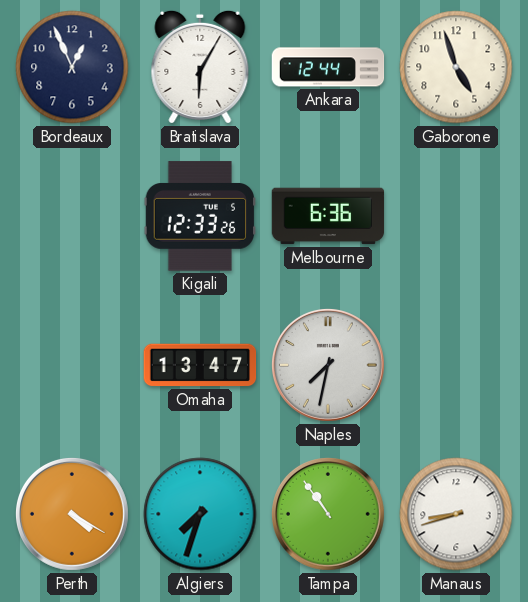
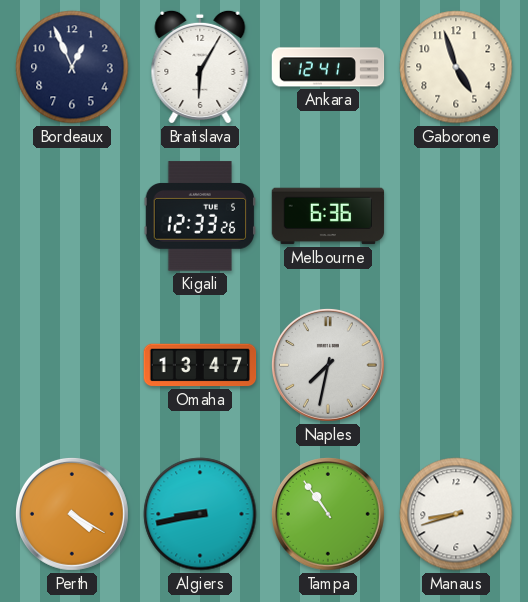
Ankara: 12:44 -> 12:41
Algiers: 7:33 -> 8:43
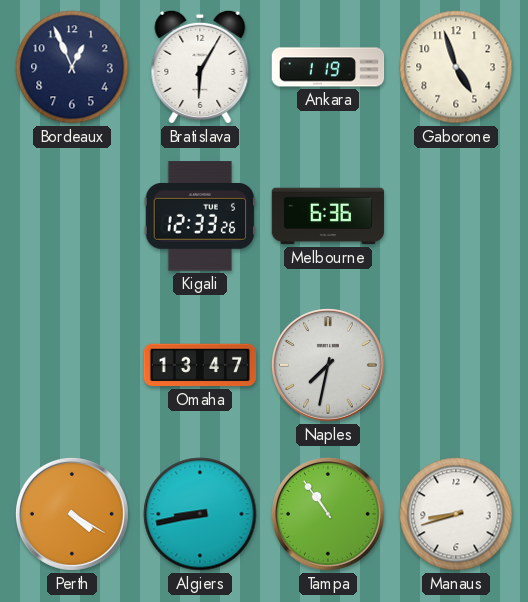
Ankara: 12:41 -> 1:19
